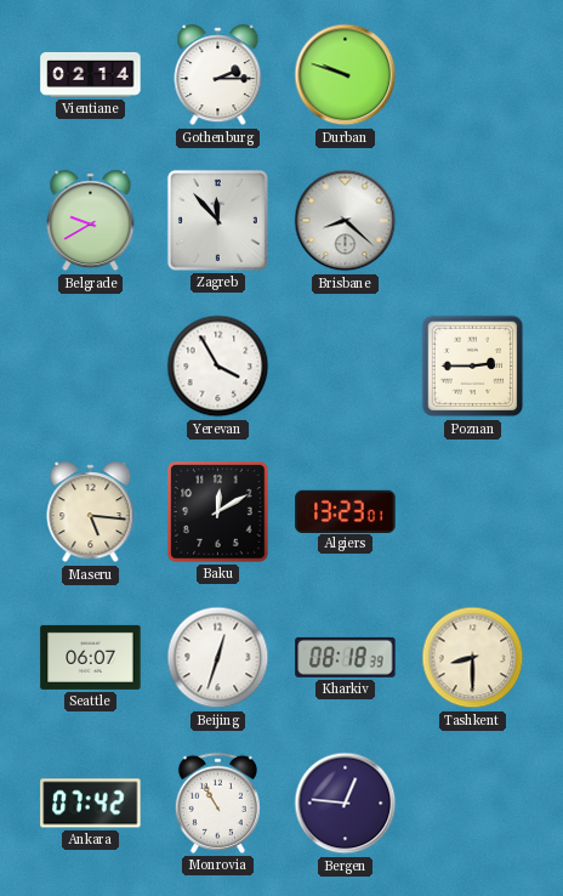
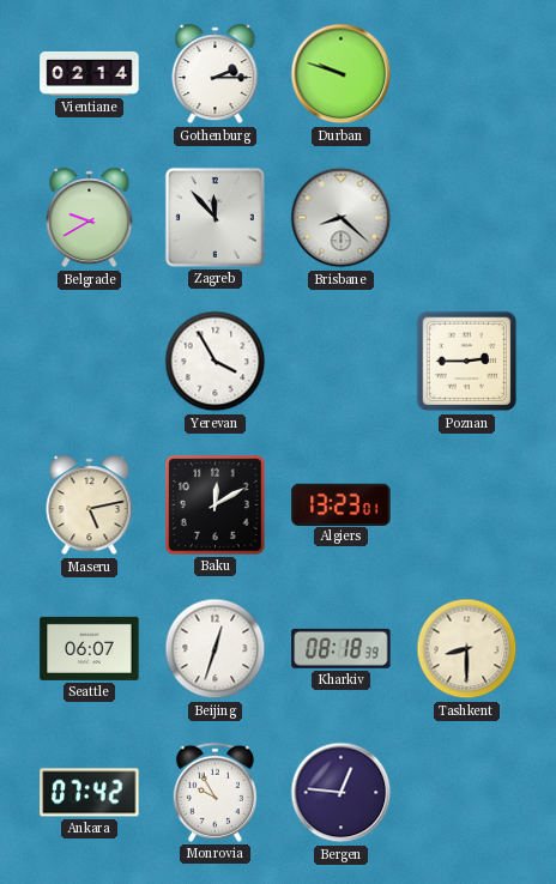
Maseru: 5:16 -> 5:13
Monrovia: 10:55 -> 9:55
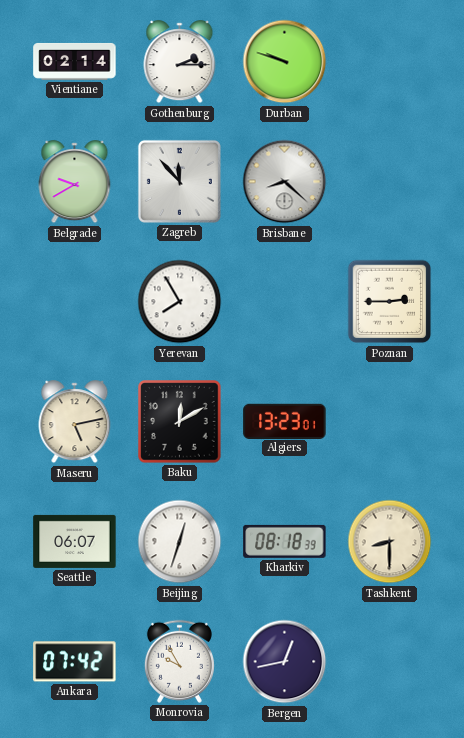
Yerevan: 3:55 -> 7:55
Bergen: 12:46 -> 12:43
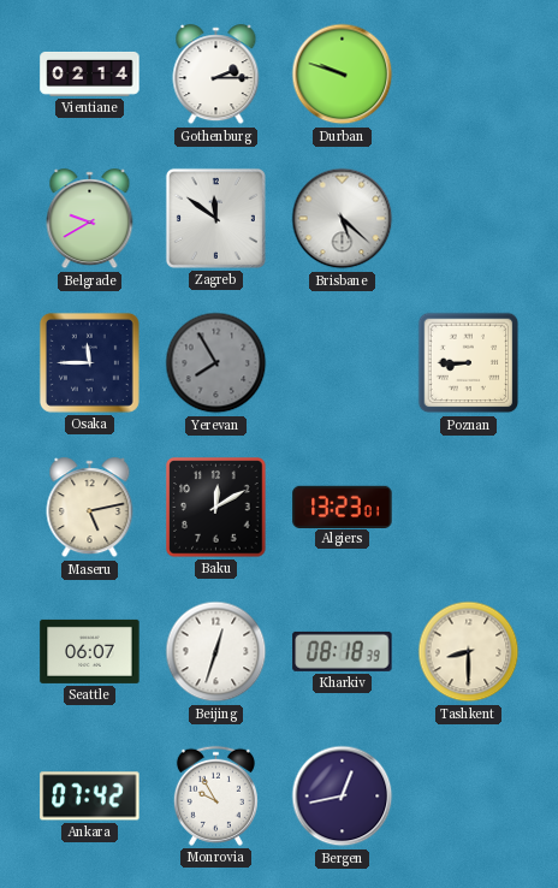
Zagreb: 11:53 -> 11:51
Brisbane: 8:22 -> 5:22
Osaka: none -> 11:45
Yerevan dial: white -> grey
Poznan: 2:45 -> 8:45
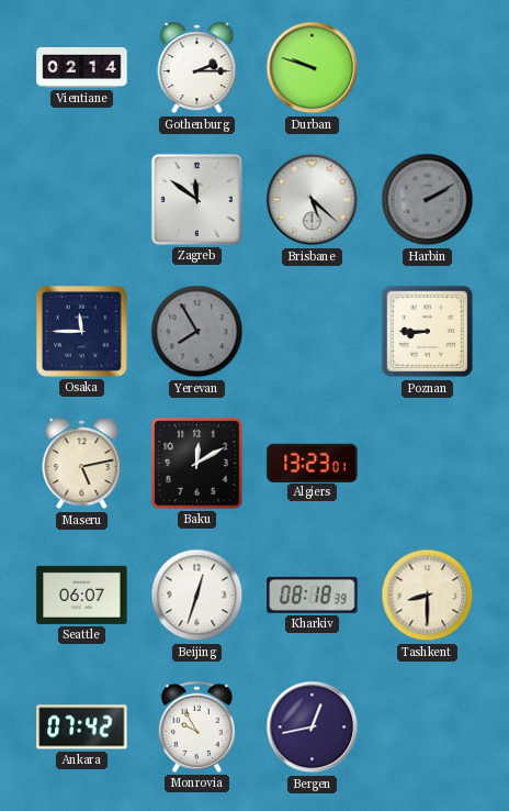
Belgrade: 9:40 -> none
Harbin: none -> 2:10
